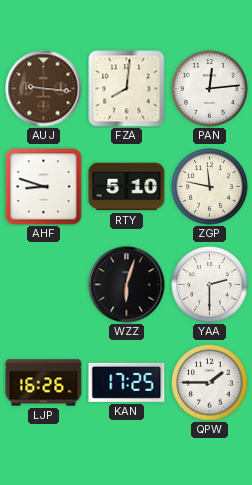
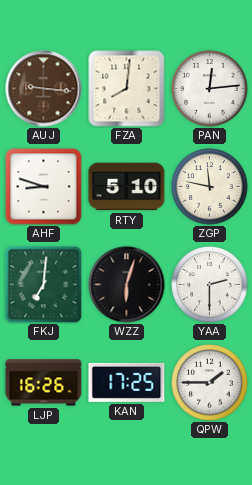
FKJ: none -> 7:01
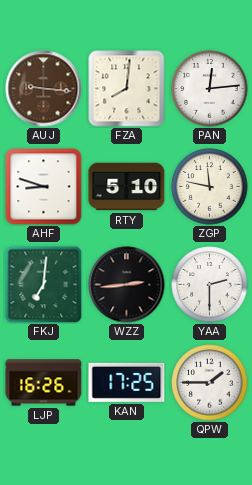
WZZ: 6:03 -> 2:44
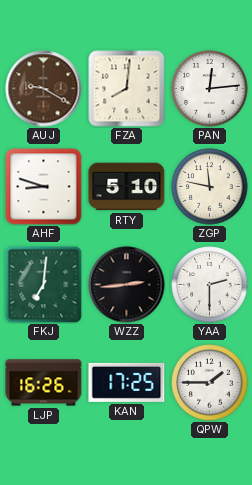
AUJ: 9:16 -> 9:20
